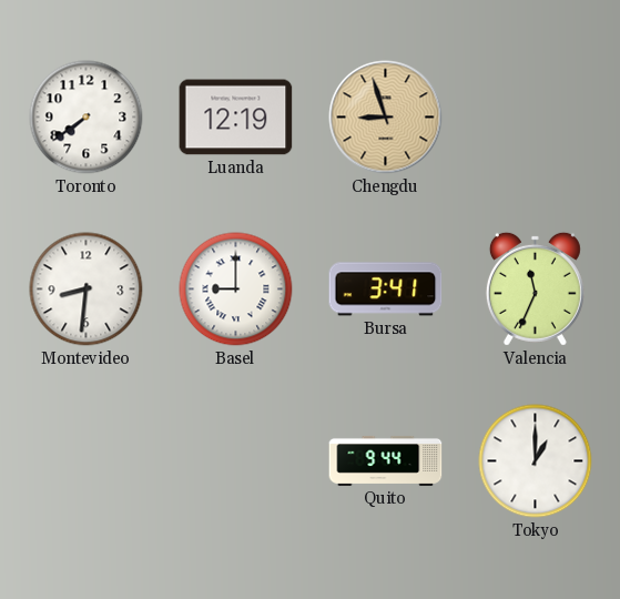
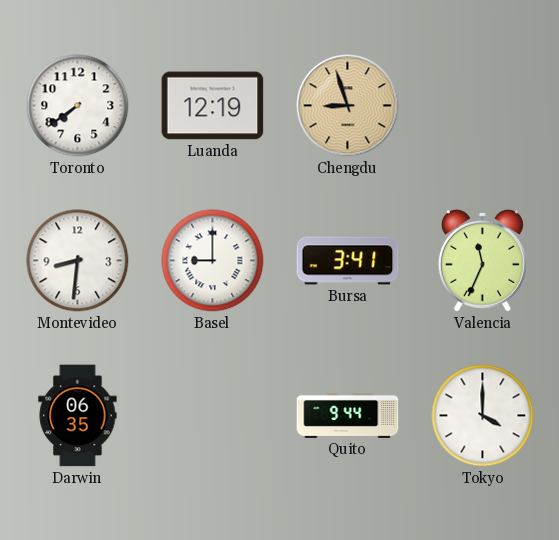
Darwin: none -> 06:35
Tokyo: 1:00 -> 4:00
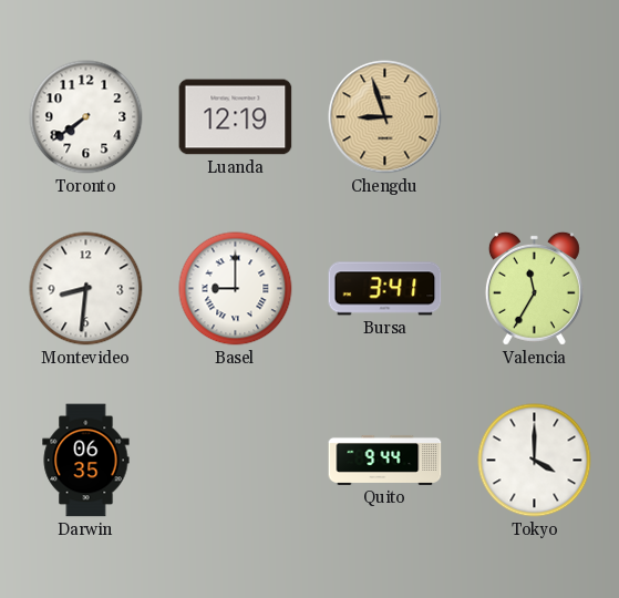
Valencia: 11:34 -> 11:35
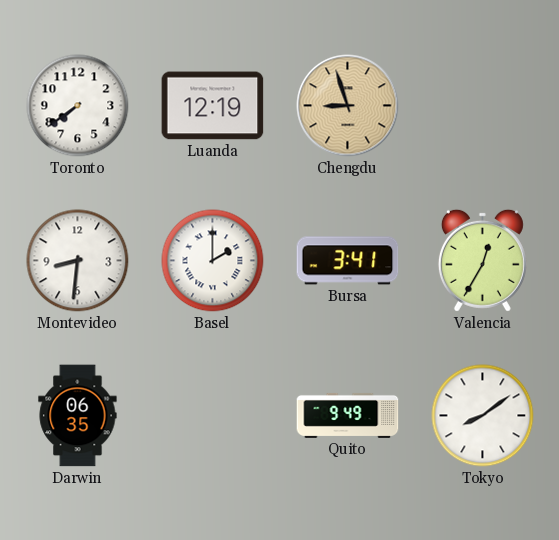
Basel: 9:00 -> 2:00
Valencia: 11:35 -> 12:35
Quito: 9:44 -> 9:49
Tokyo: 4:00 -> 8:09
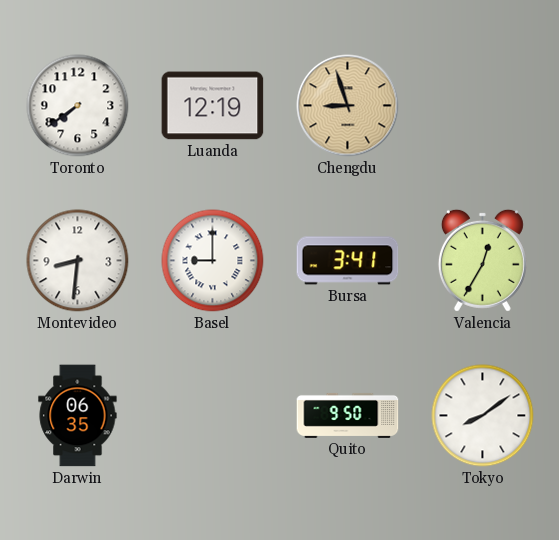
Basel: 2:00 -> 9:00
Quito: 9:49 -> 9:50
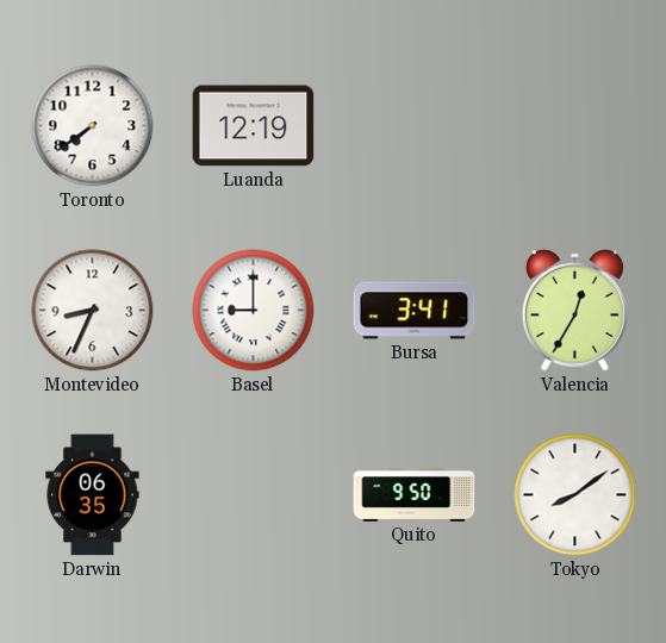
Chengdu: 8:57 -> none
Montevideo: 8:31 -> 8:34
